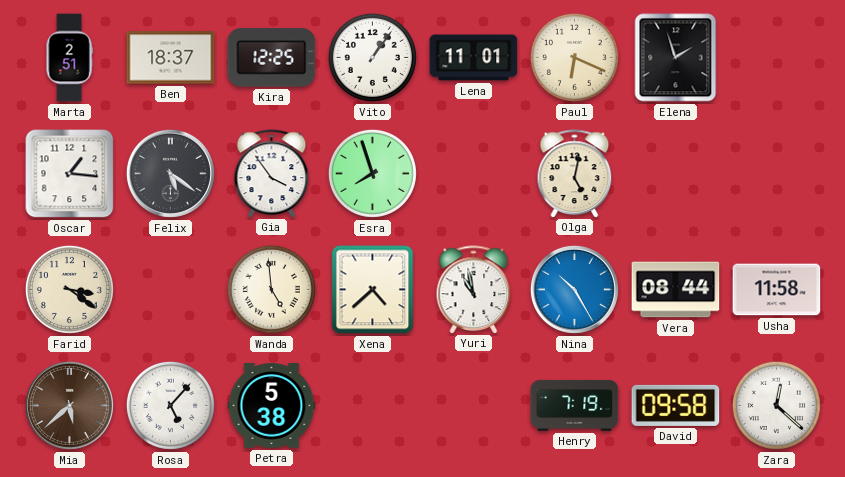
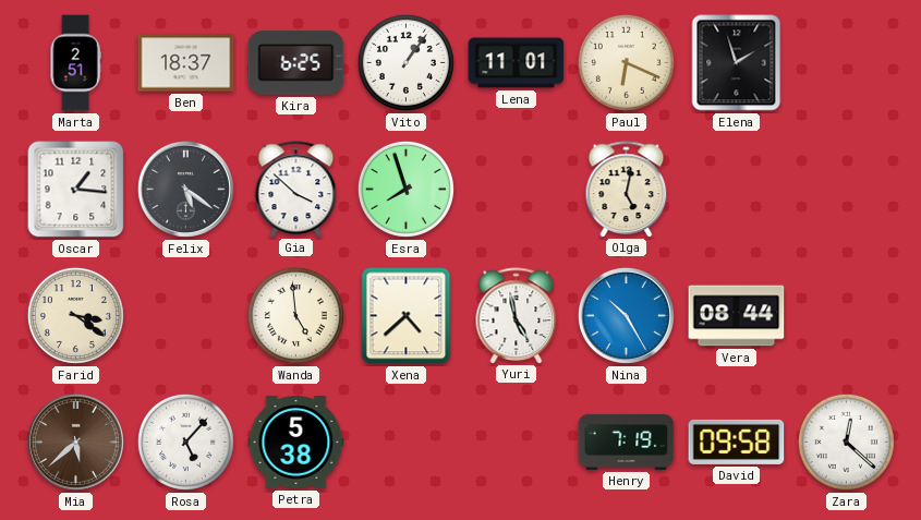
Kira: 12:25 -> 6:25
Gia: 3:54 -> 3:52
Yuri: 10:58 -> 4:58
Usha: 11:58 -> none
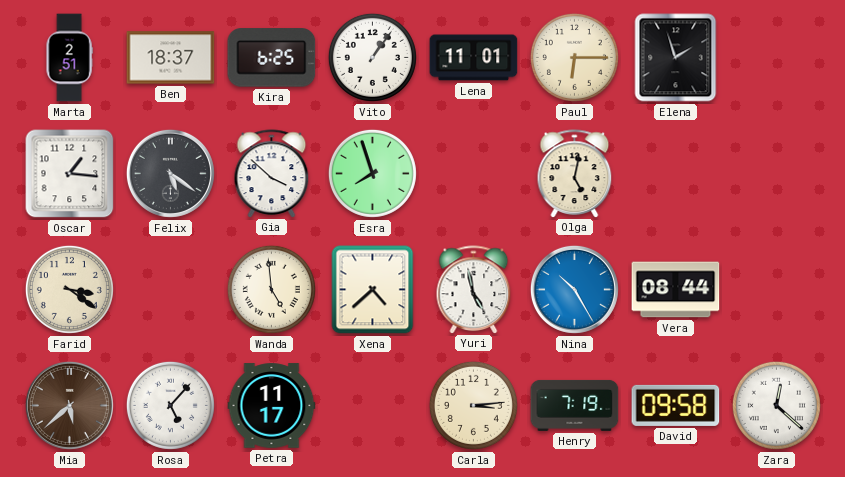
Paul: 6:19 -> 6:15
Petra: 5:38 -> 11:17
Carla: none -> 3:14
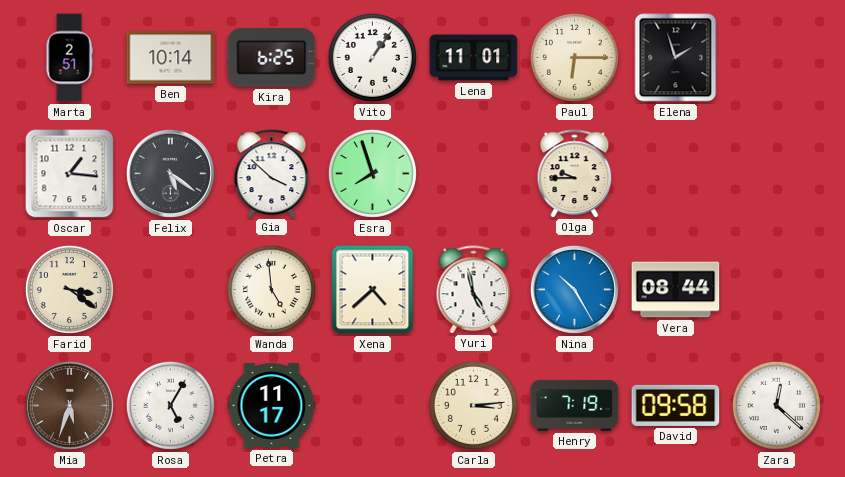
Ben: 18:37 -> 10:14
Olga: 5:02 -> 9:45
Mia: 5:38 -> 5:33
Rosa: 5:07 -> 5:05
